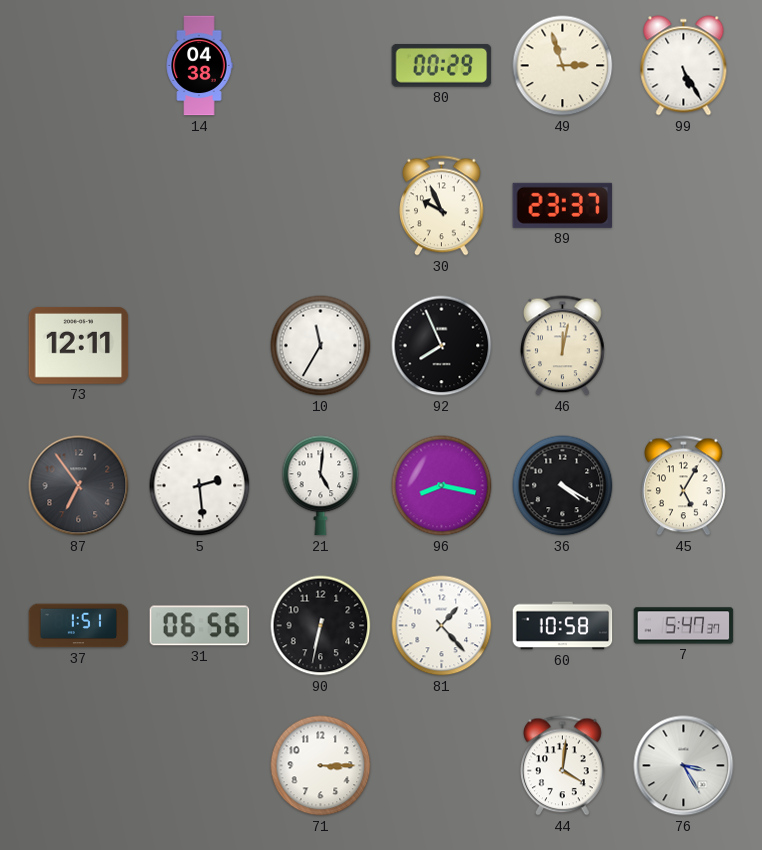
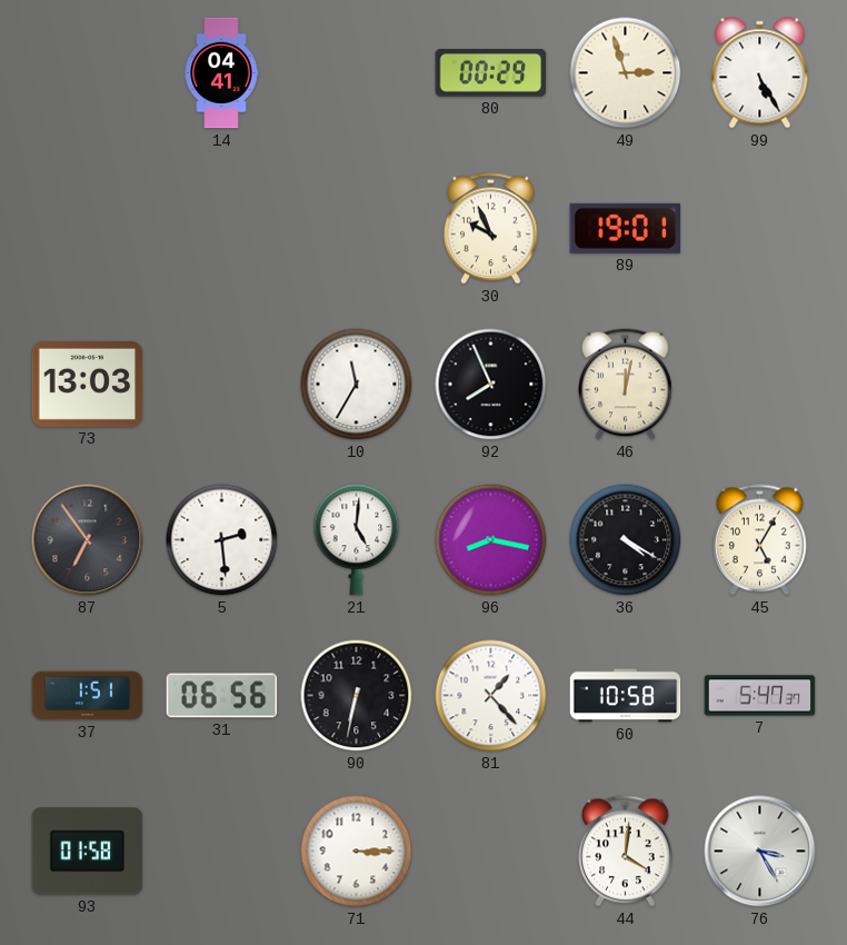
14: 04:38 -> 04:41
89: 23:37 -> 19:01
73: 12:11 -> 13:03
93: none -> 01:58
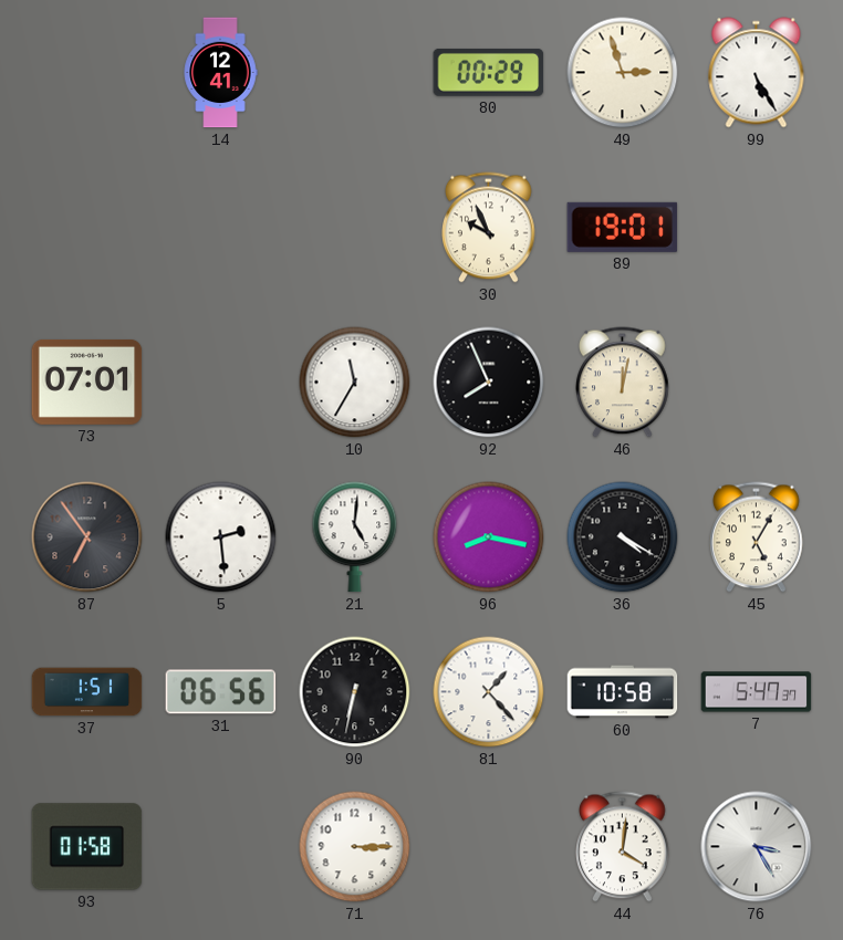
14: 04:41 -> 12:41
73: 13:03 -> 07:01
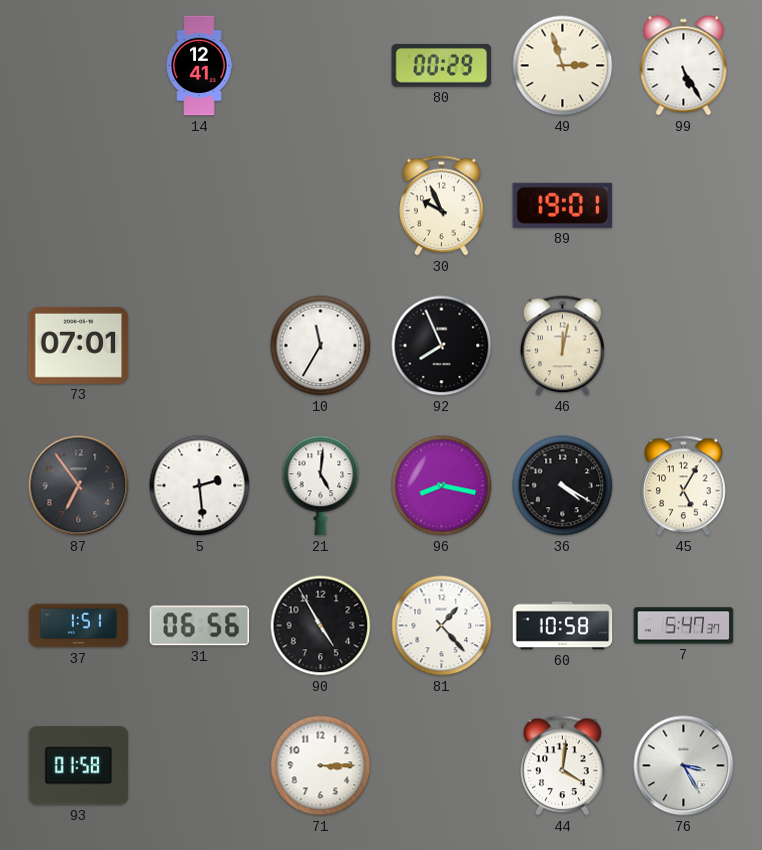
90: 6:32 -> 4:55
